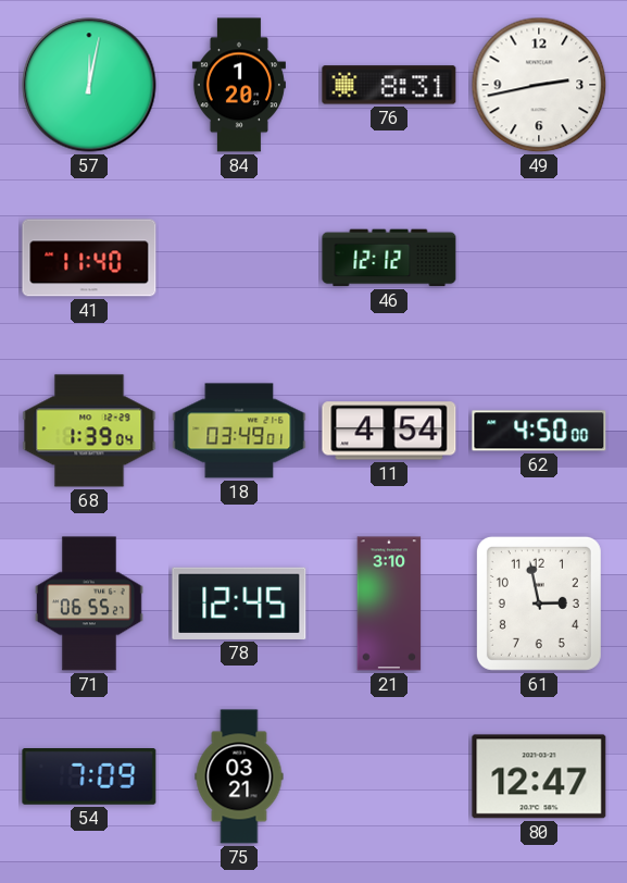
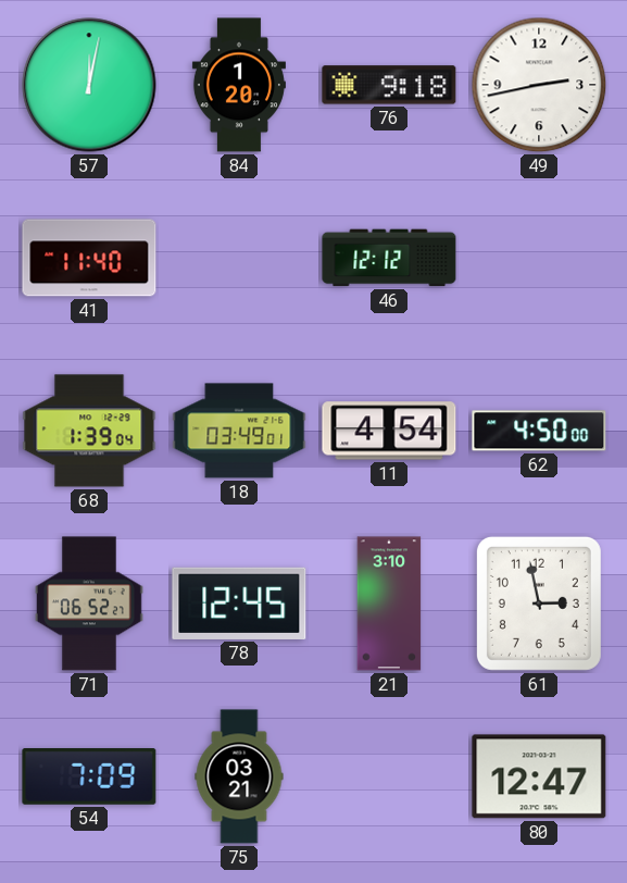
76: 8:31 -> 9:18
71: 06:55 -> 06:52
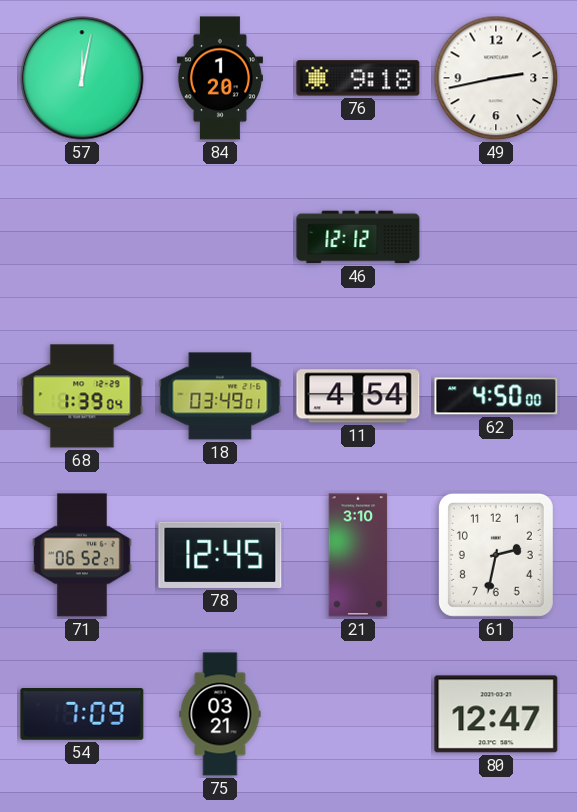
41: 11:40 -> none
61: 2:58 -> 2:32
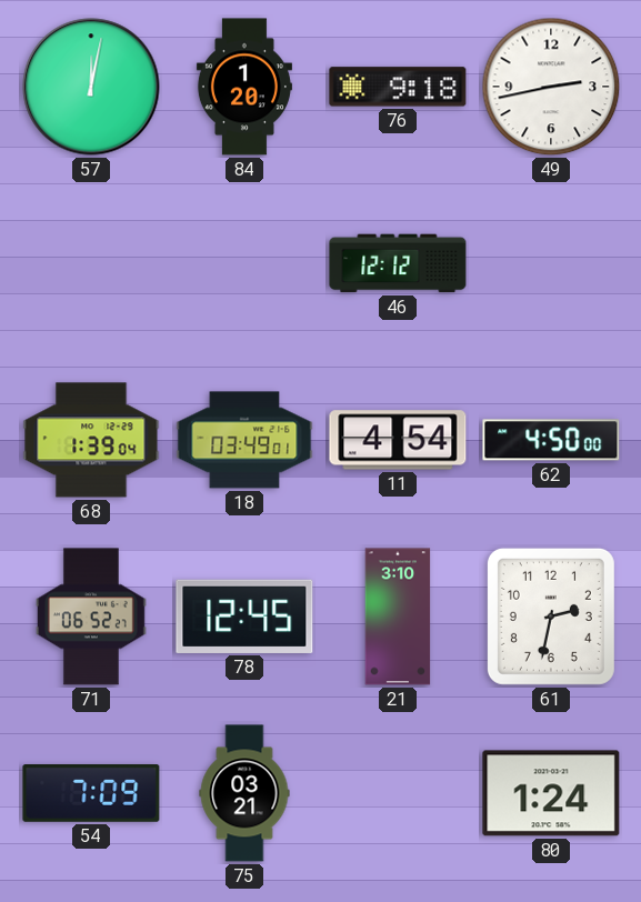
80: 12:47 -> 1:24
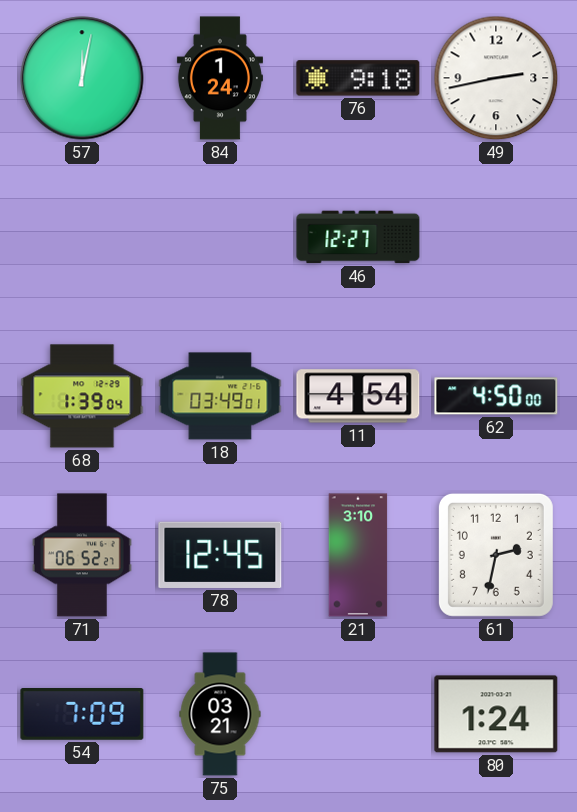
84: 1:20 -> 1:24
46: 12:12 -> 12:27
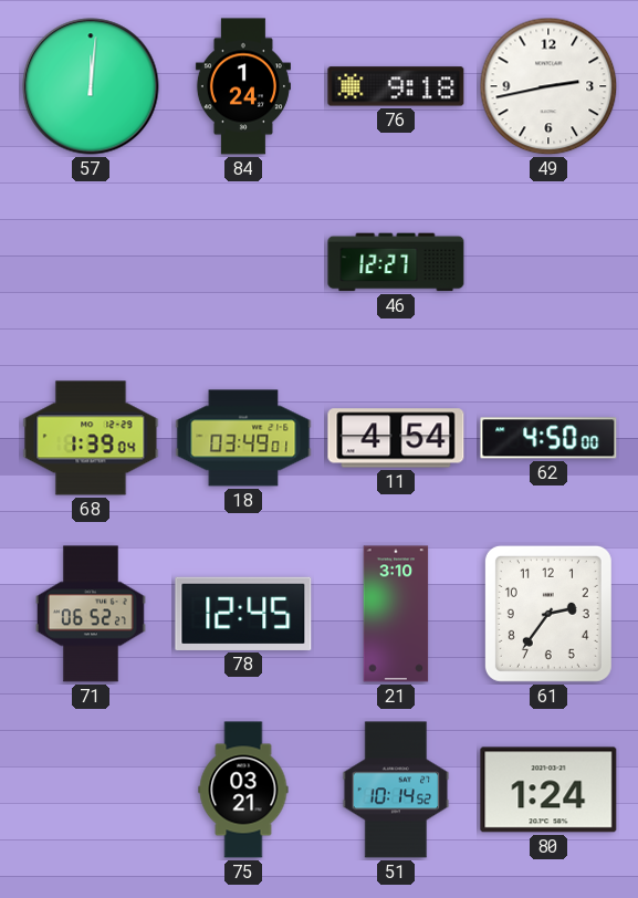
57: 12:02 -> 12:01
61: 2:32 -> 2:36
54: 7:09 -> none
51: none -> 10:14
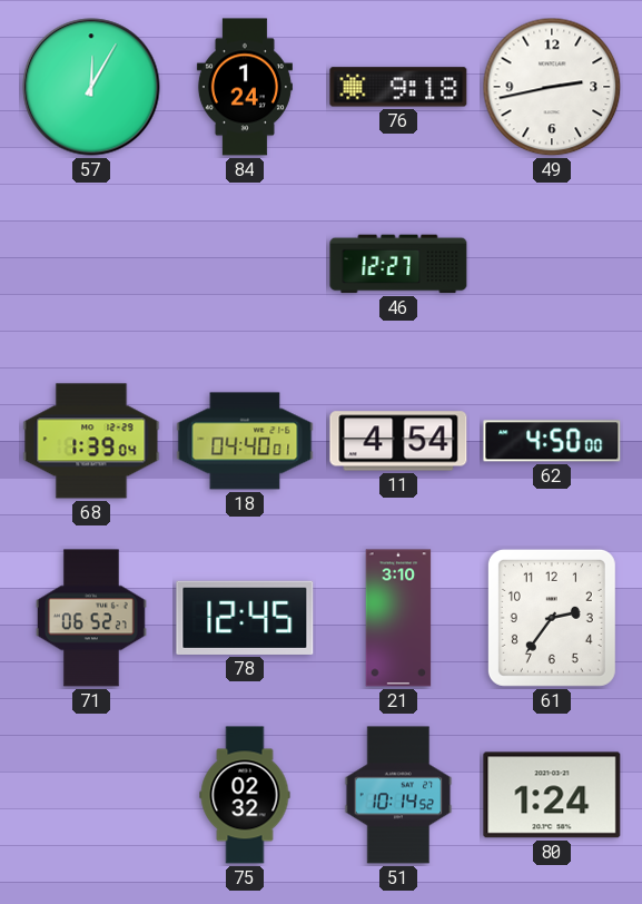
57: 12:01 -> 12:05
18: 03:49 -> 04:40
75: 03:21 -> 02:32
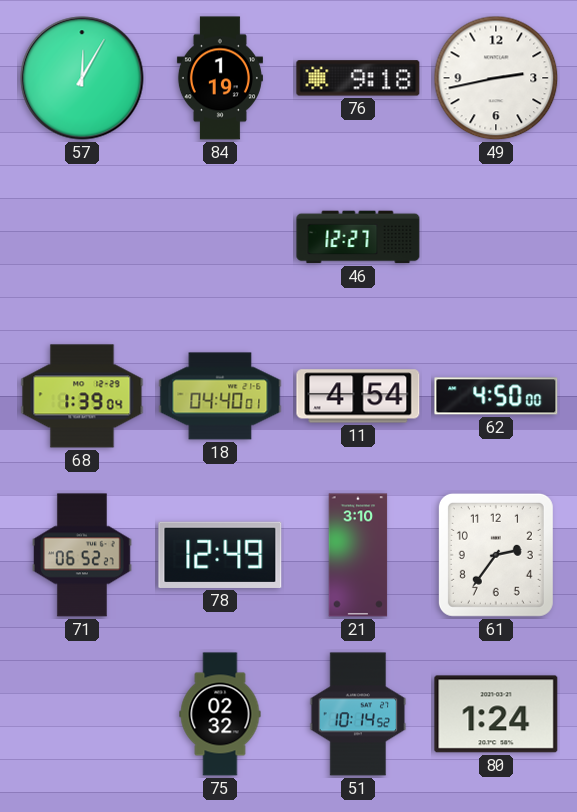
84: 1:24 -> 1:19
78: 12:45 -> 12:49
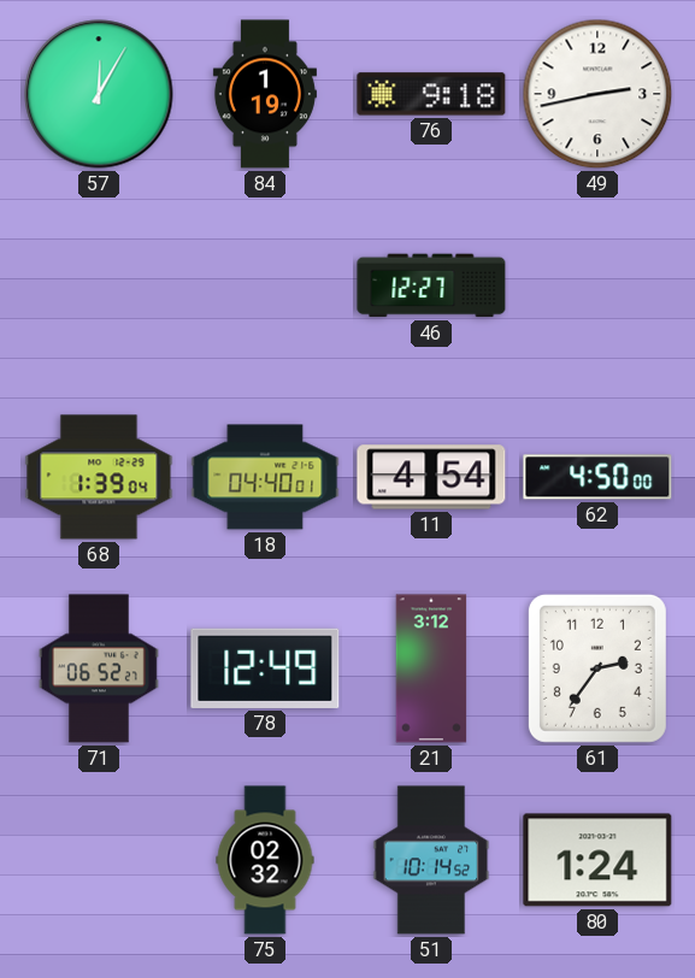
21: 3:10 -> 3:12
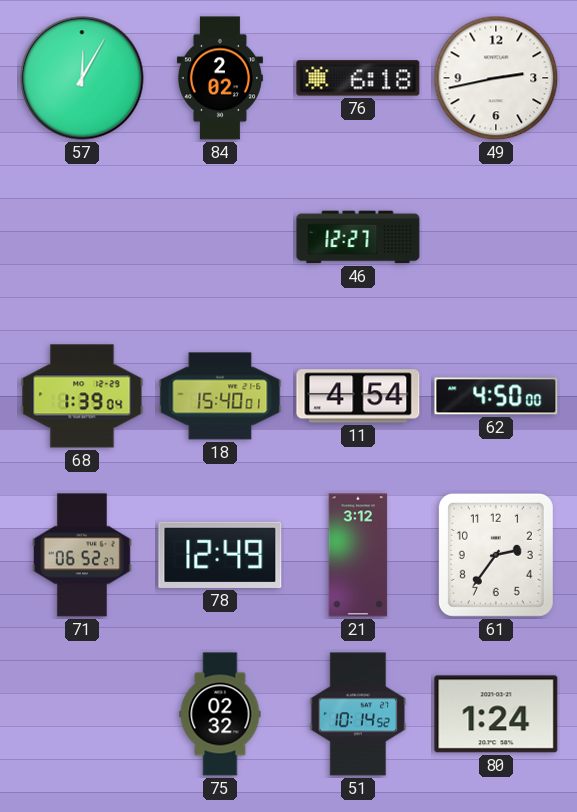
84: 1:19 -> 2:02
76: 9:18 -> 6:18
18: 04:40 -> 15:40
